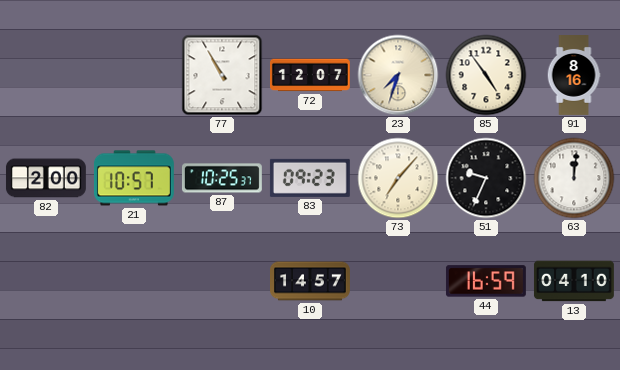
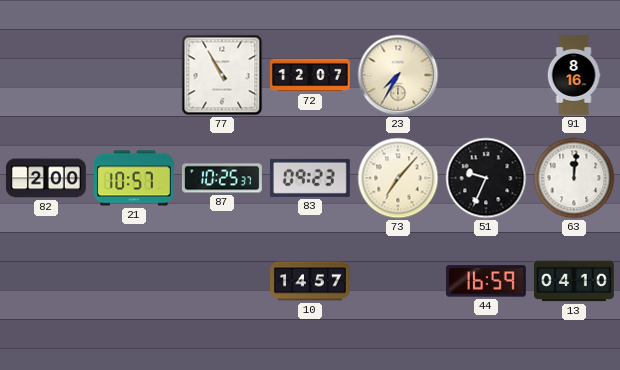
23: 7:33 -> 7:35
85: 4:54 -> none
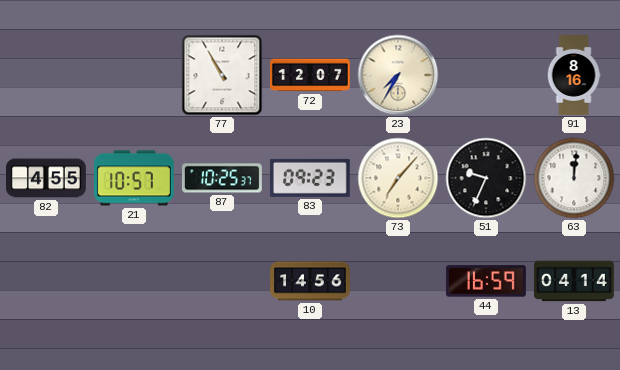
82: 2:00 -> 4:55
10: 14:57 -> 14:56
13: 04:10 -> 04:14
